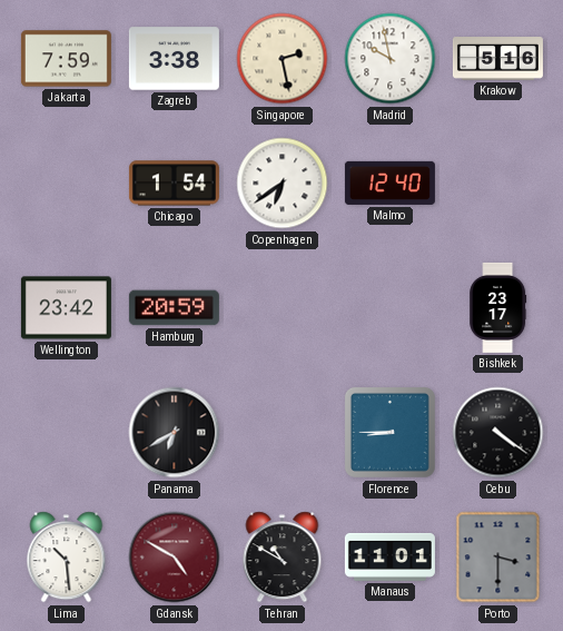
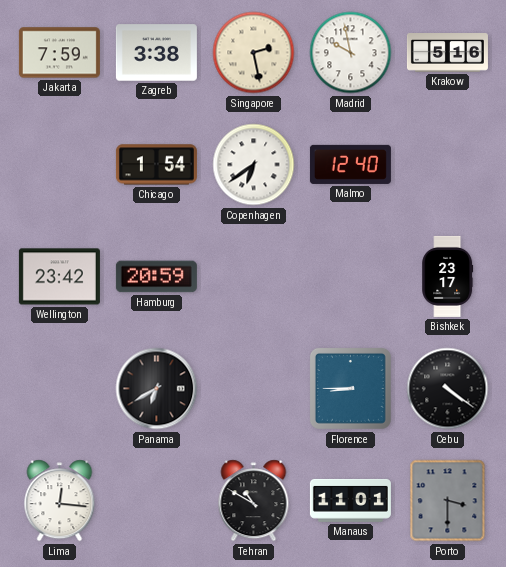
Lima: 10:29 -> 12:16
Gdansk: 4:50 -> none
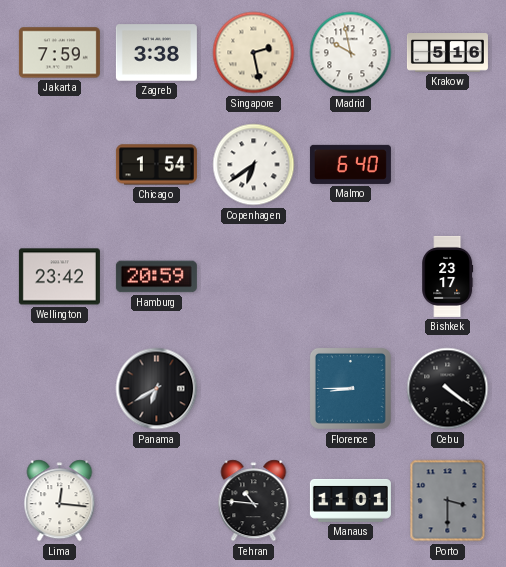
Malmo: 12:40 -> 6:40
Tehran: 10:50 -> 10:46
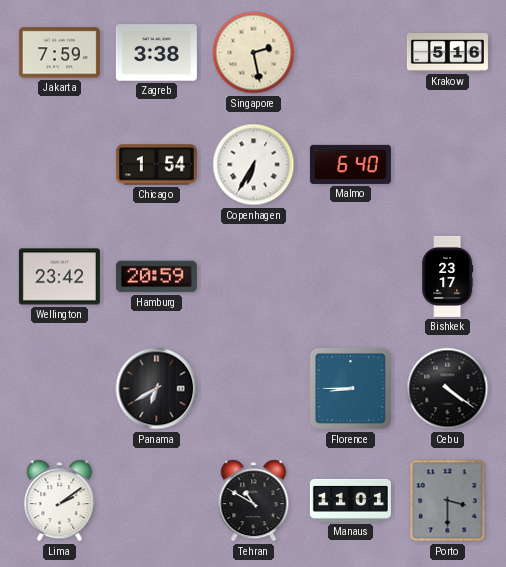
Madrid: 9:58 -> none
Copenhagen: 6:39 -> 6:35
Lima: 12:16 -> 2:09
Tehran: 10:46 -> 10:50
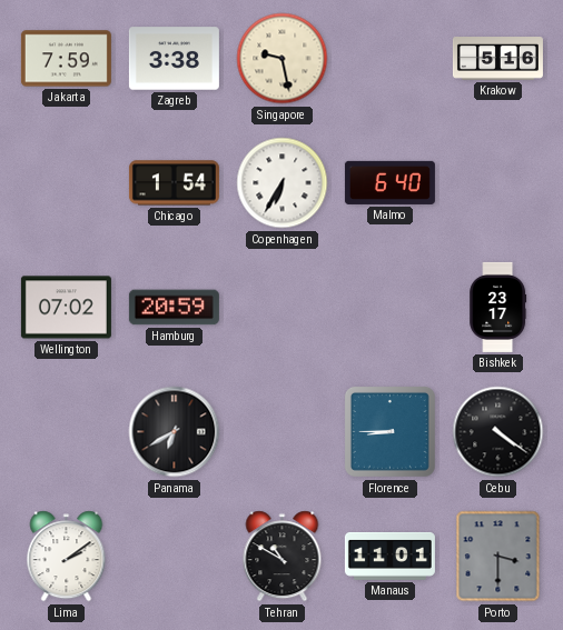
Singapore: 2:28 -> 9:28
Wellington: 23:42 -> 07:02
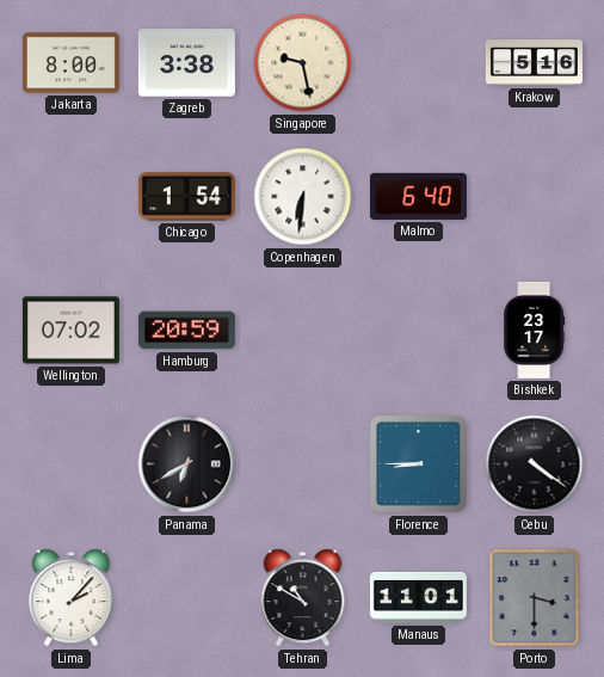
Jakarta: 7:59 -> 8:00
Copenhagen: 6:35 -> 6:31
Lima: 2:09 -> 2:07
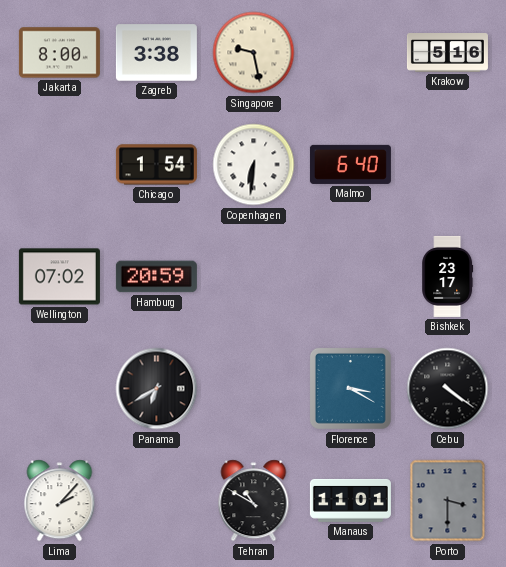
Florence: 8:45 -> 3:20
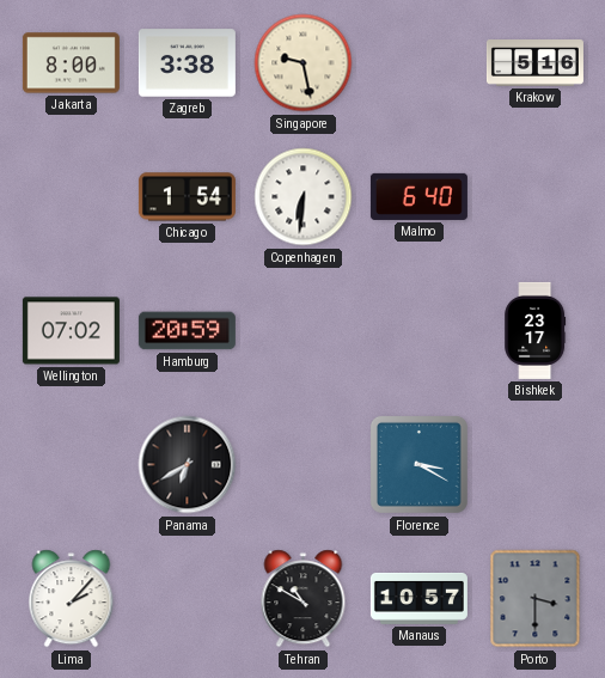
Cebu: 4:21 -> none
Manaus: 11:01 -> 10:57
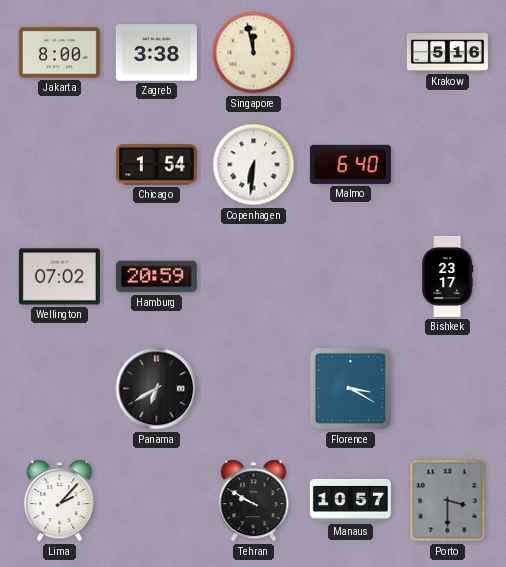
Singapore: 9:28 -> 11:58
Tehran: 10:50 -> 9:50
